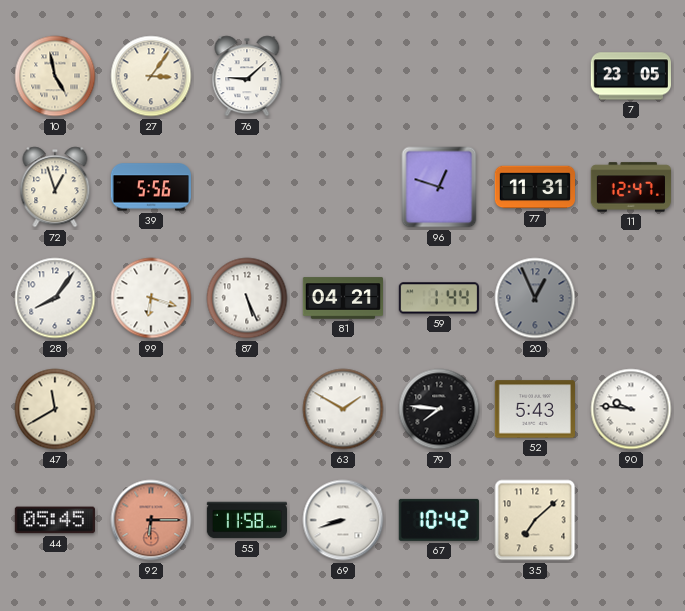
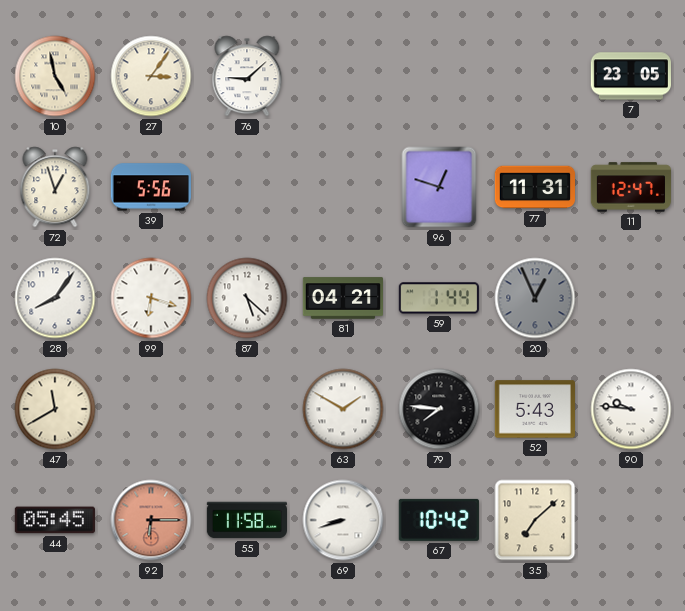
87: 5:26 -> 5:22
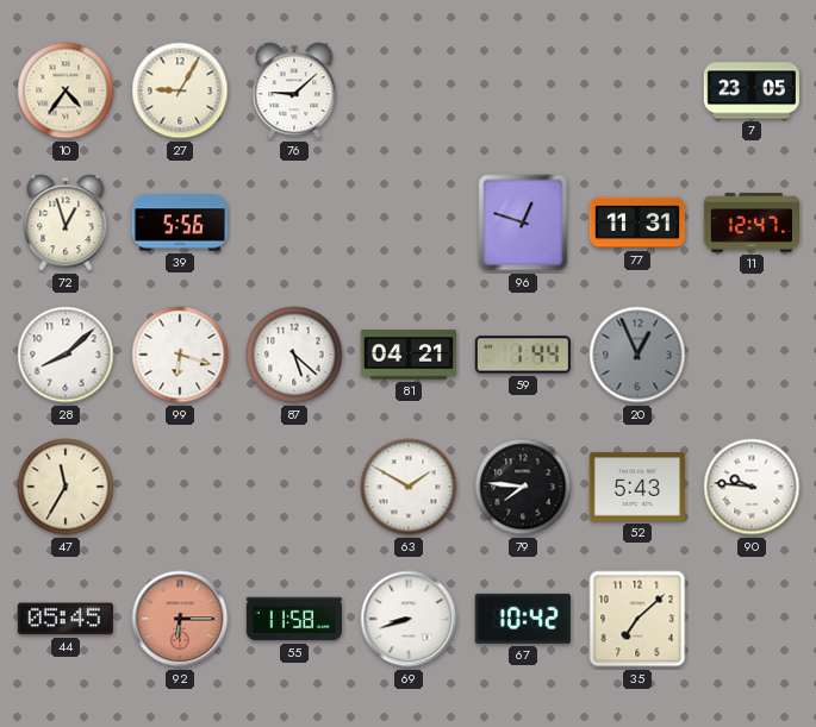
10: 4:58 -> 4:36
27: 3:06 -> 9:05
28: 8:06 -> 8:08
47: 11:40 -> 11:35
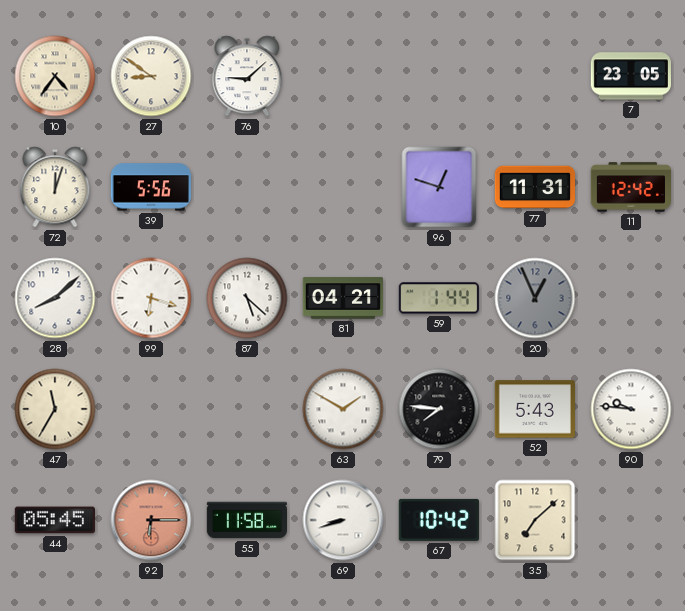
27: 9:05 -> 8:51
72: 12:57 -> 12:03
11: 12:47 -> 12:42
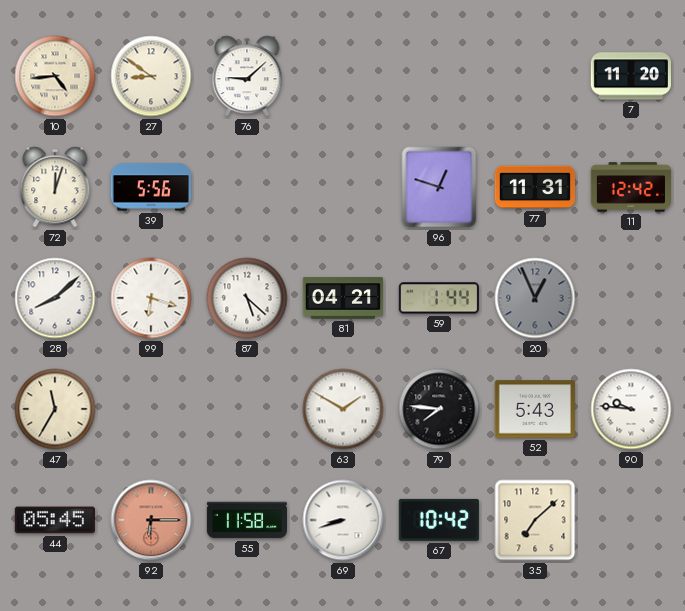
10: 4:36 -> 4:44
7: 23:05 -> 11:20
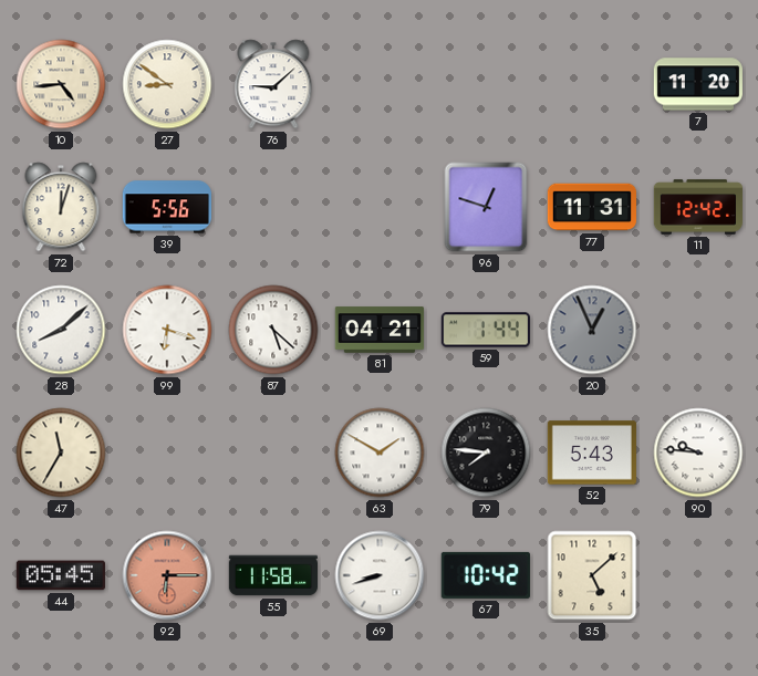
35: 7:08 -> 5:08
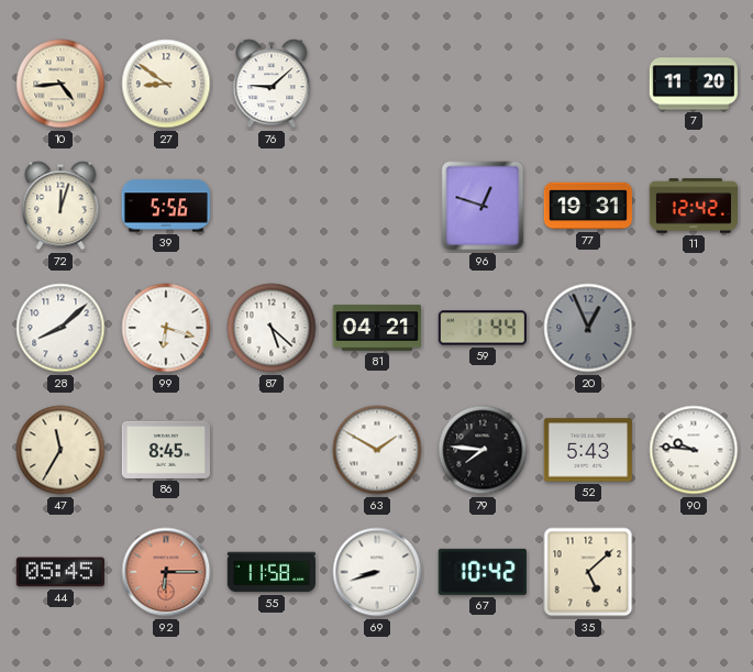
77: 11:31 -> 19:31
86: none -> 8:45
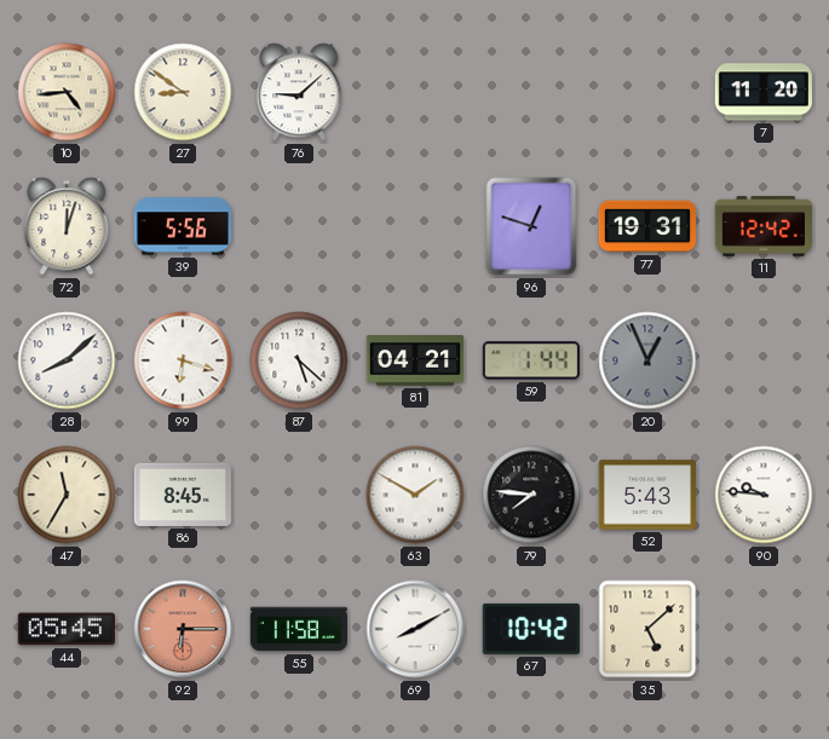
69: 8:42 -> 8:10
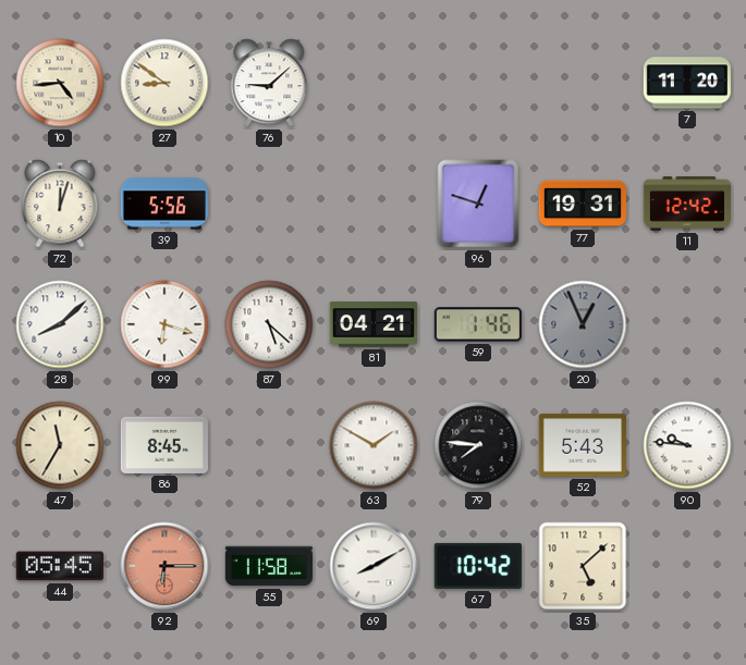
59: 1:44 -> 1:46
